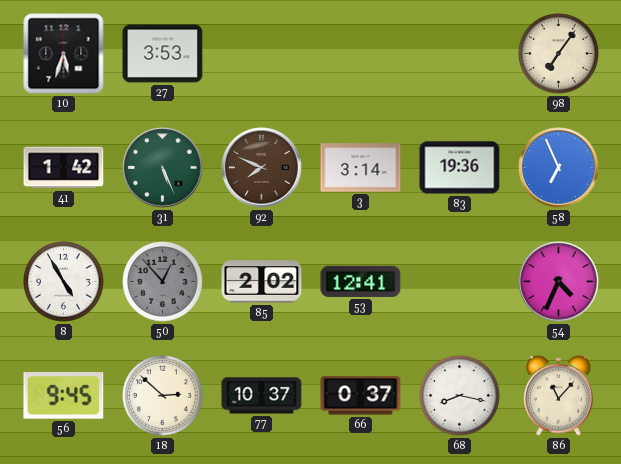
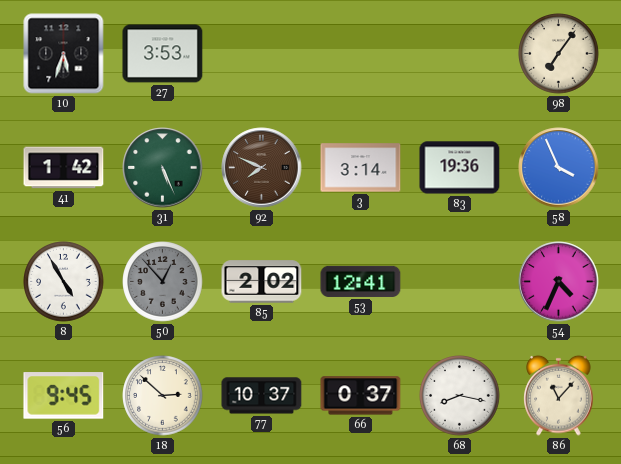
58: 6:56 -> 3:56
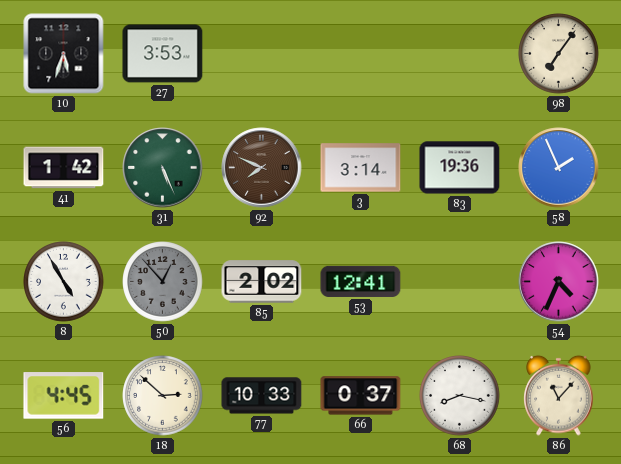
58: 3:56 -> 1:56
56: 9:45 -> 4:45
77: 10:37 -> 10:33
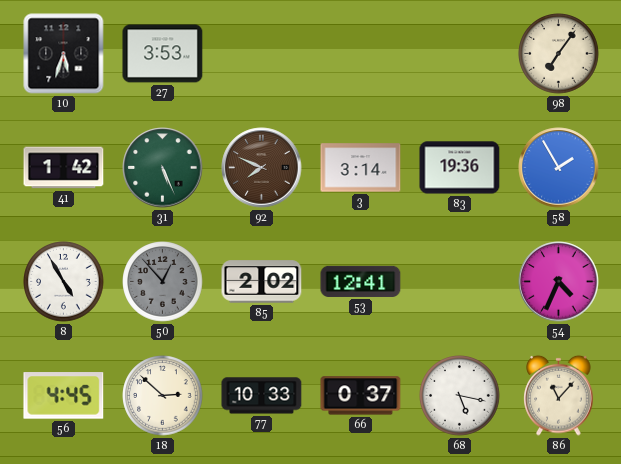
58: 1:56 -> 1:55
68: 8:17 -> 5:17
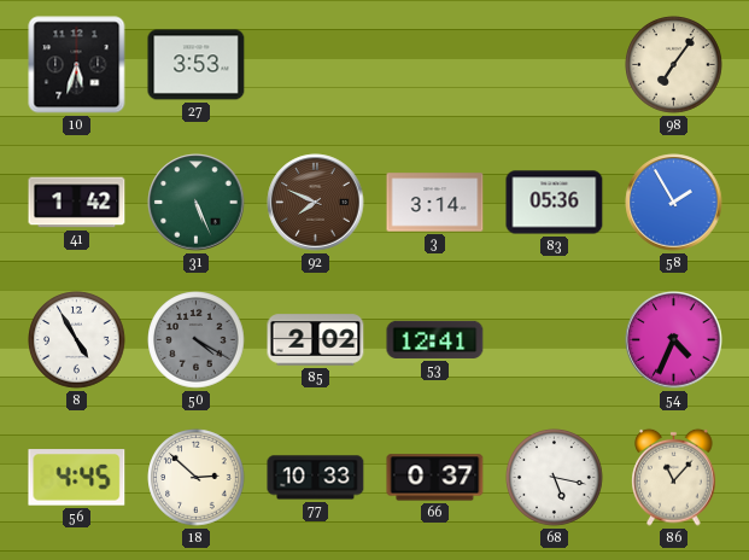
83: 19:36 -> 05:36
50: 12:53 -> 4:20
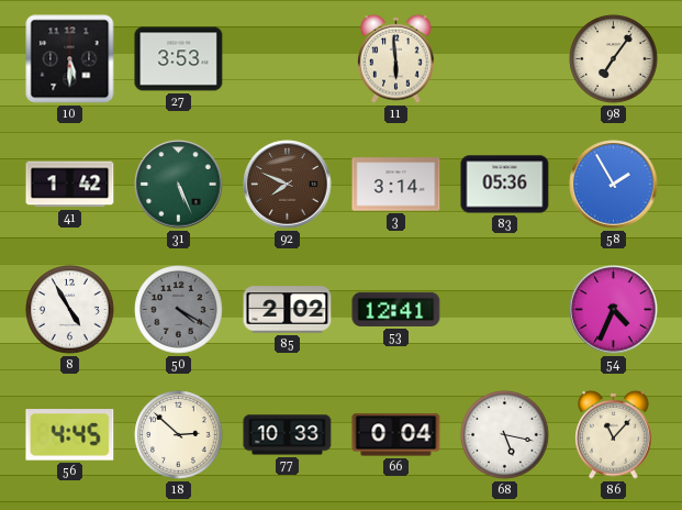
10: 5:33 -> 5:30
11: none -> 5:59
66: 0:37 -> 0:04
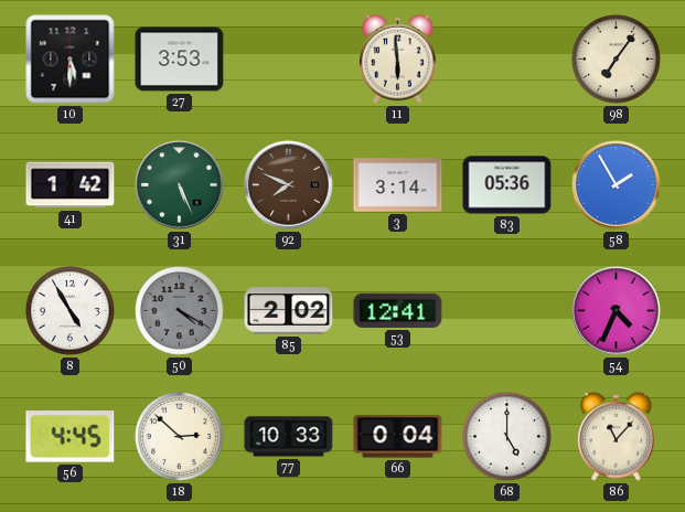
68: 5:17 -> 5:00
